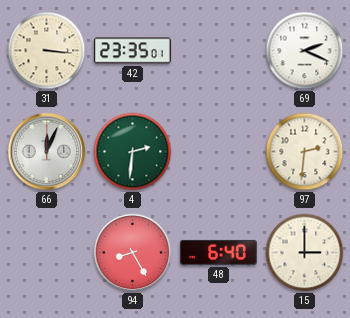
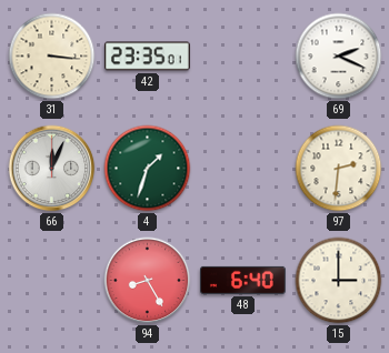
4: 2:31 -> 1:33
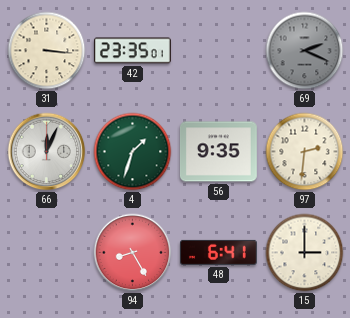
69 dial: white -> grey
56: none -> 9:35
48: 6:40 -> 6:41
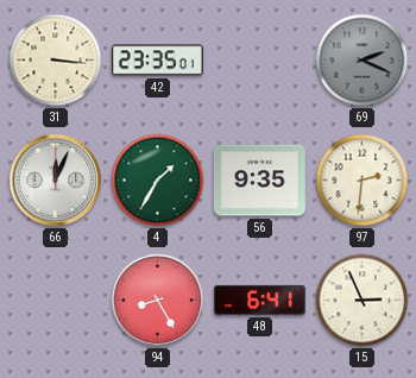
4: 1:33 -> 1:35
15: 3:00 -> 2:56
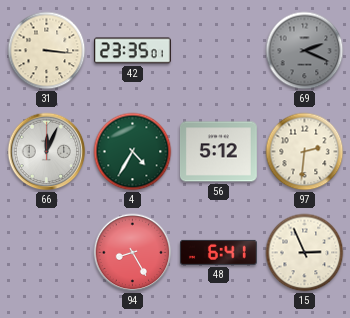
4: 1:35 -> 4:35
56: 9:35 -> 5:12
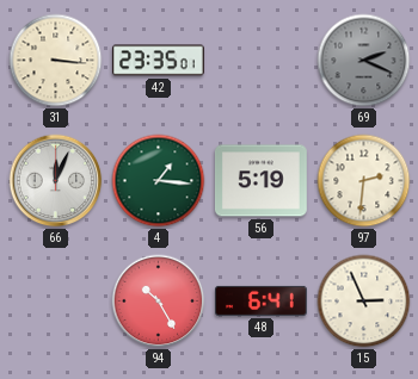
4: 4:35 -> 1:16
56: 5:12 -> 5:19
94: 8:25 -> 10:25
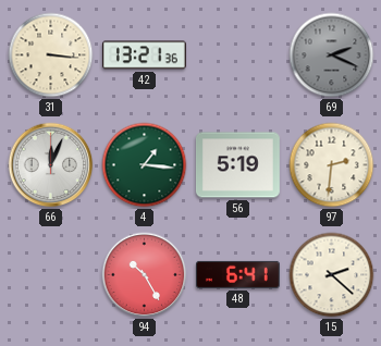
42: 23:35 -> 13:21
15: 2:56 -> 2:22
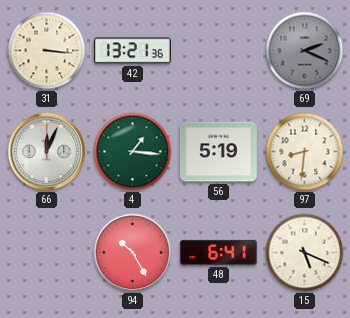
97: 2:31 -> 8:31
15: 2:22 -> 5:19
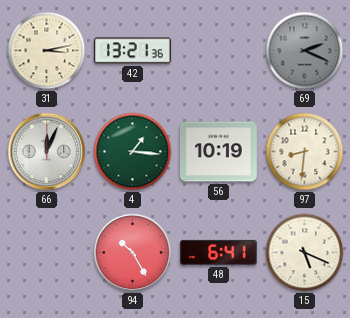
31: 3:16 -> 3:13
56: 5:19 -> 10:19
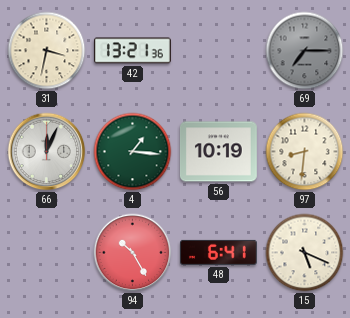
31: 3:13 -> 3:32
69: 2:19 -> 7:15
